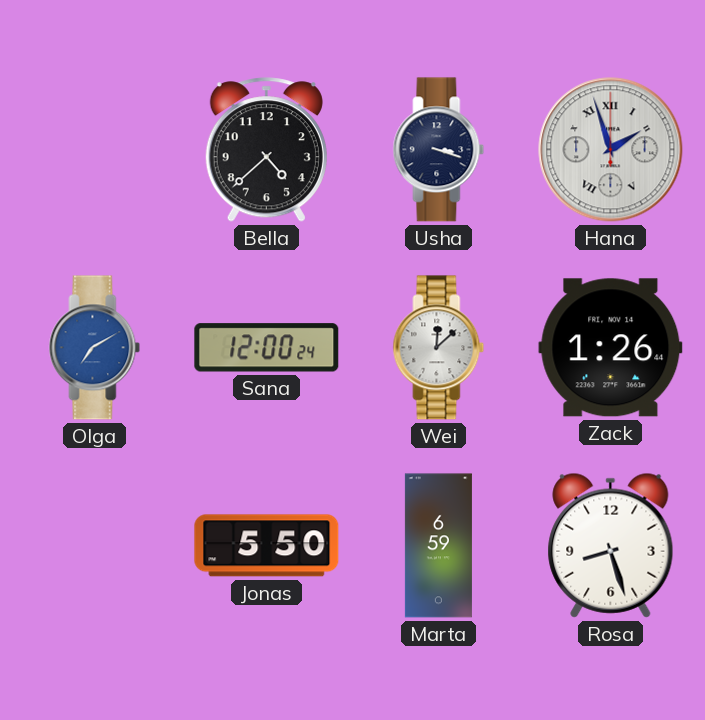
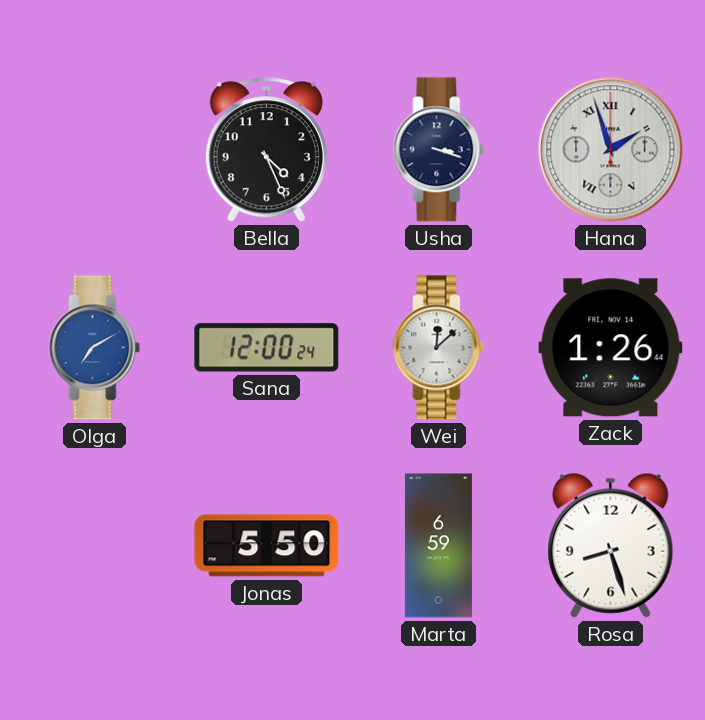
Bella: 4:38 -> 4:26
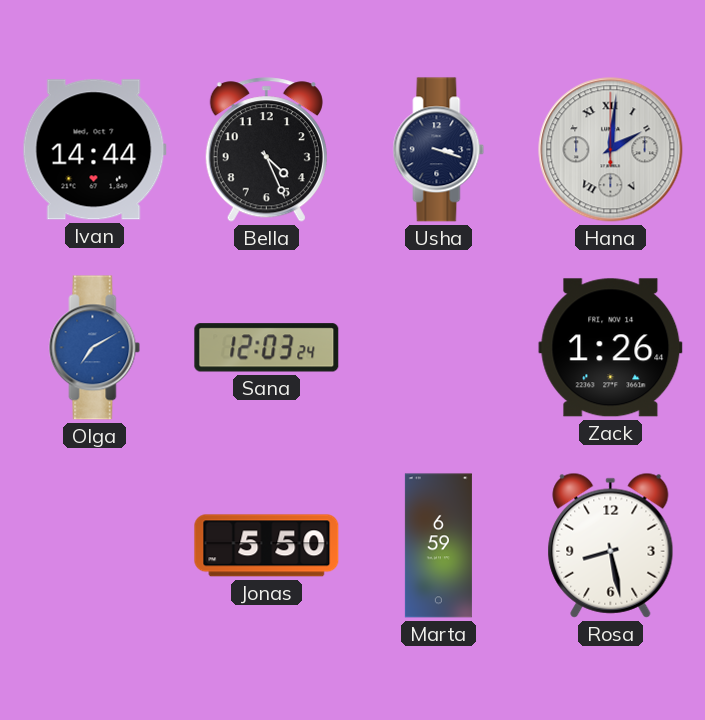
Ivan: none -> 14:44
Hana: 1:57 -> 2:01
Sana: 12:00 -> 12:03
Wei: 12:08 -> none
Rosa: 8:27 -> 8:28
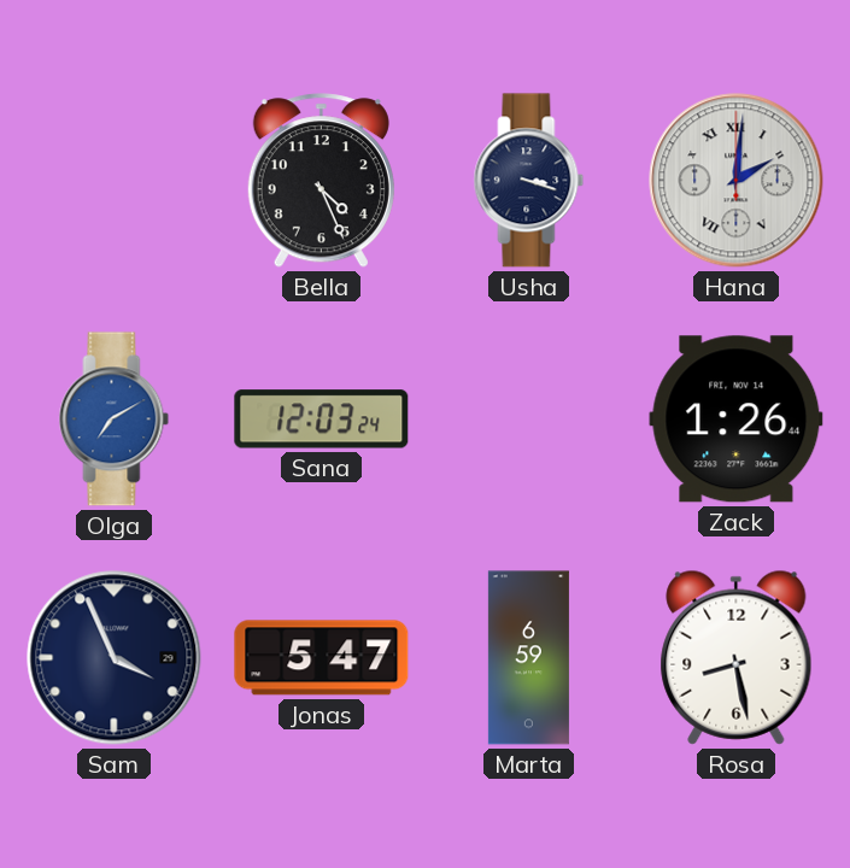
Ivan: 14:44 -> none
Sam: none -> 3:56
Jonas: 5:50 -> 5:47
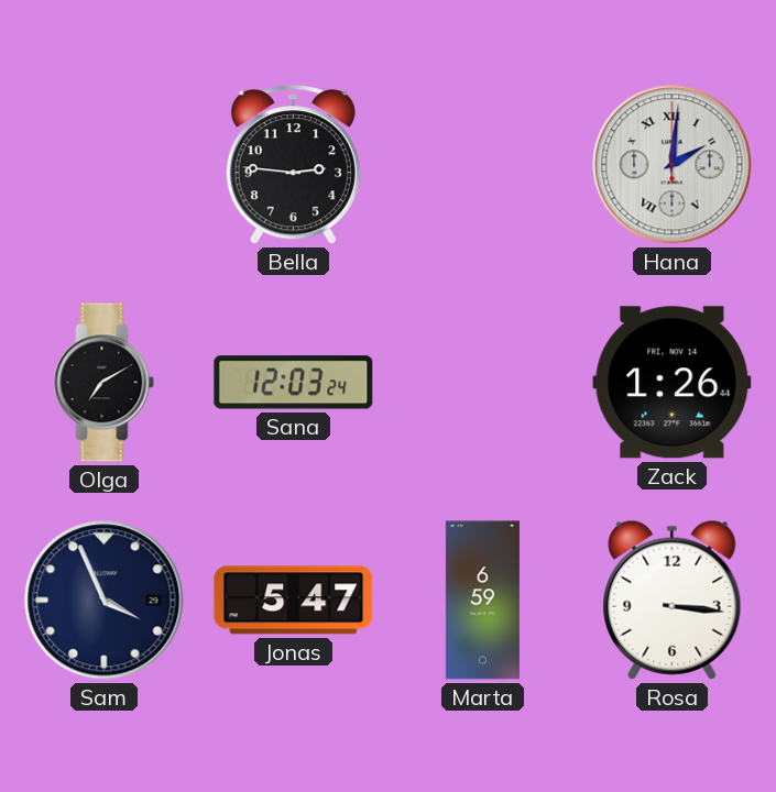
Bella: 4:26 -> 2:46
Usha: 3:18 -> none
Olga dial: blue -> black
Rosa: 8:28 -> 3:16
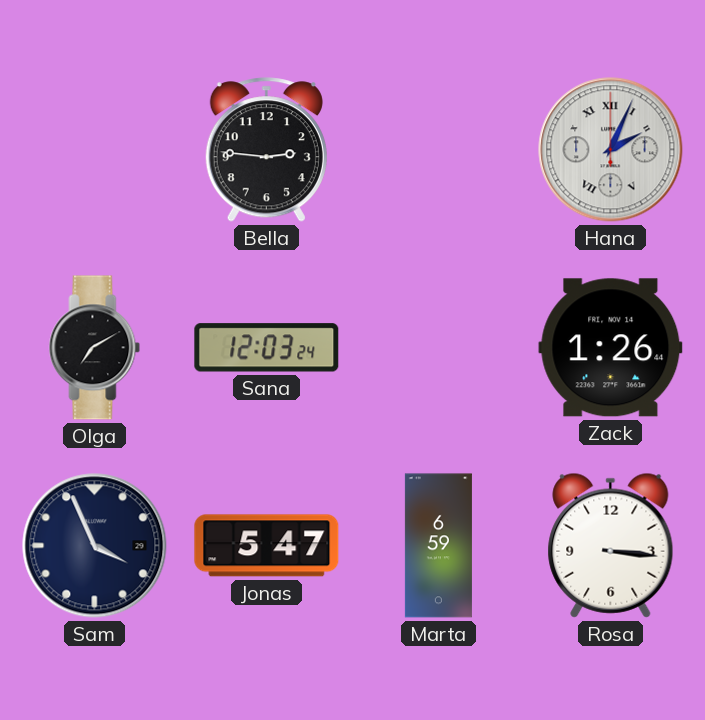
Hana: 2:01 -> 2:04
